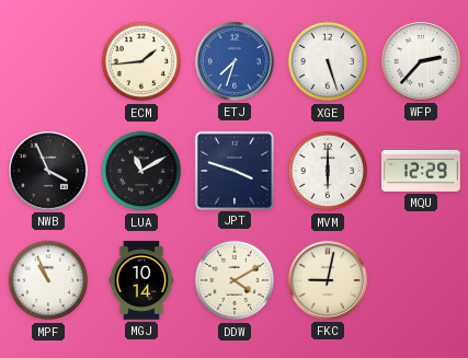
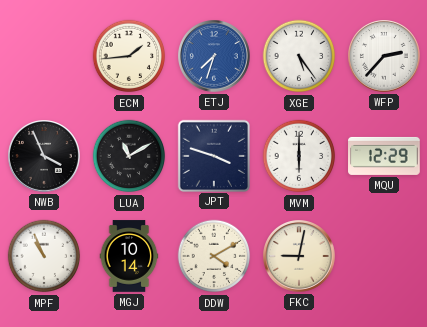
XGE: 5:27 -> 5:24
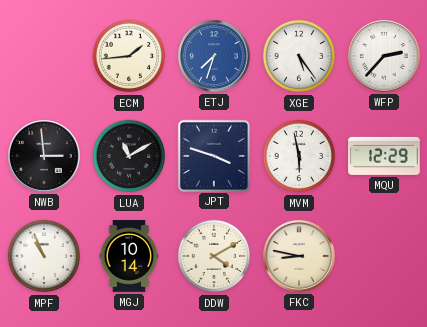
NWB: 3:56 -> 2:59
MVM: 6:00 -> 5:58
FKC: 9:02 -> 8:47
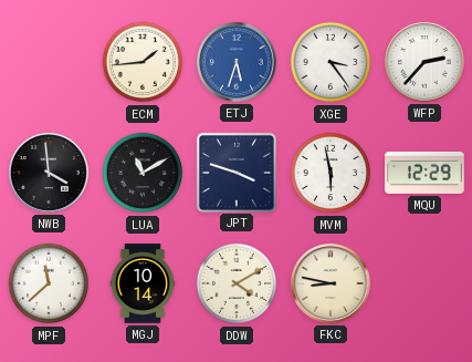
ETJ: 7:33 -> 5:33
XGE: 5:24 -> 3:24
NWB: 2:59 -> 3:59
MPF: 10:56 -> 11:38
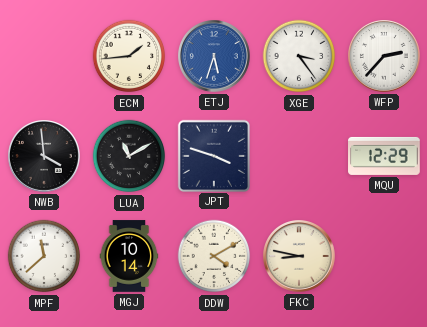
MVM: 5:58 -> none
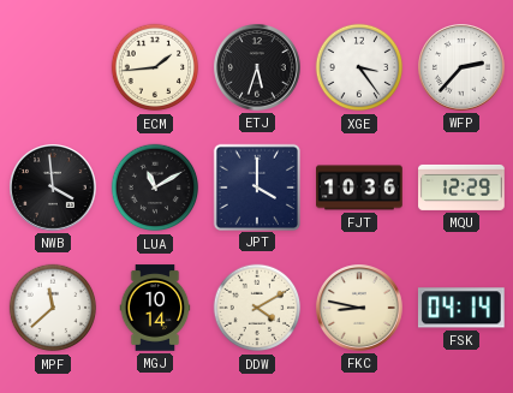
ETJ dial: blue -> black
JPT: 3:48 -> 4:00
FJT: none -> 10:36
FSK: none -> 04:14
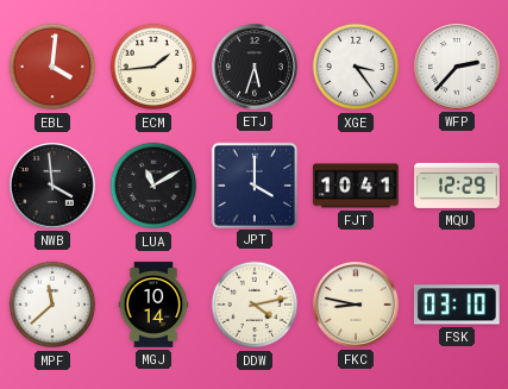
EBL: none -> 4:01
FJT: 10:36 -> 10:41
DDW: 4:10 -> 4:13
FSK: 04:14 -> 03:10
